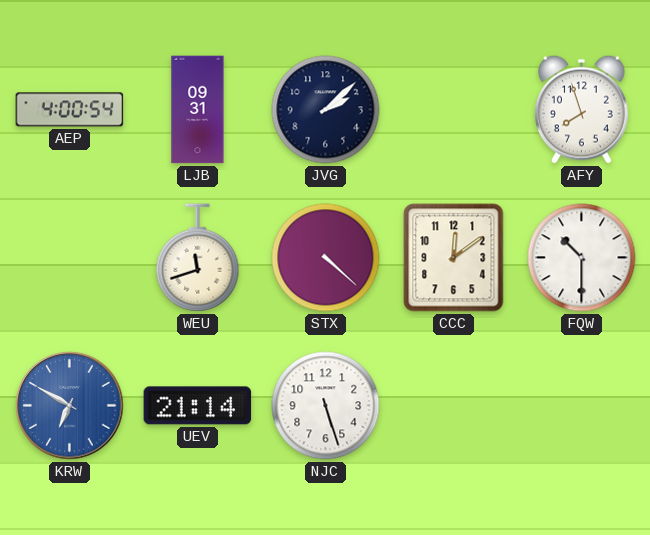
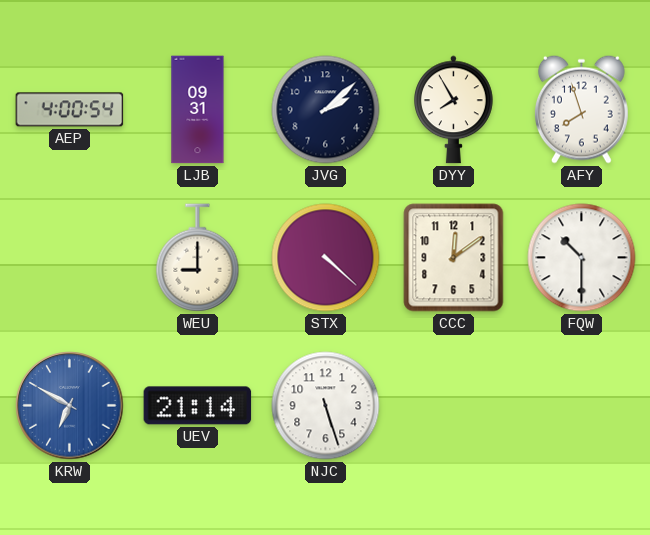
DYY: none -> 7:55
WEU: 11:42 -> 9:00
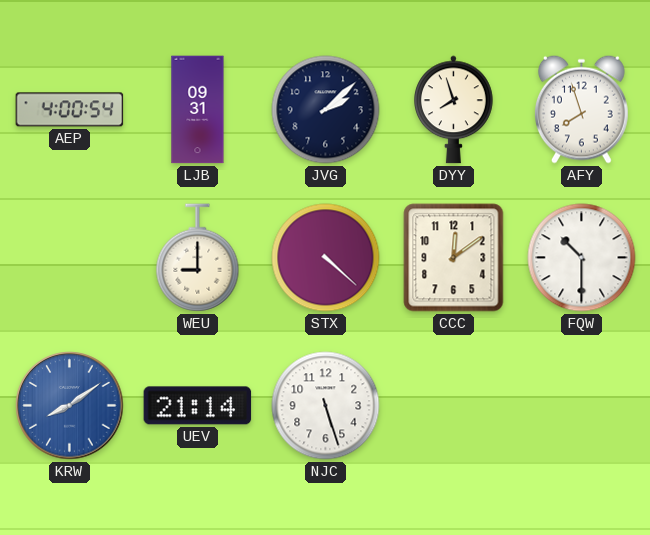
DYY: 7:55 -> 7:57
KRW: 6:50 -> 8:09
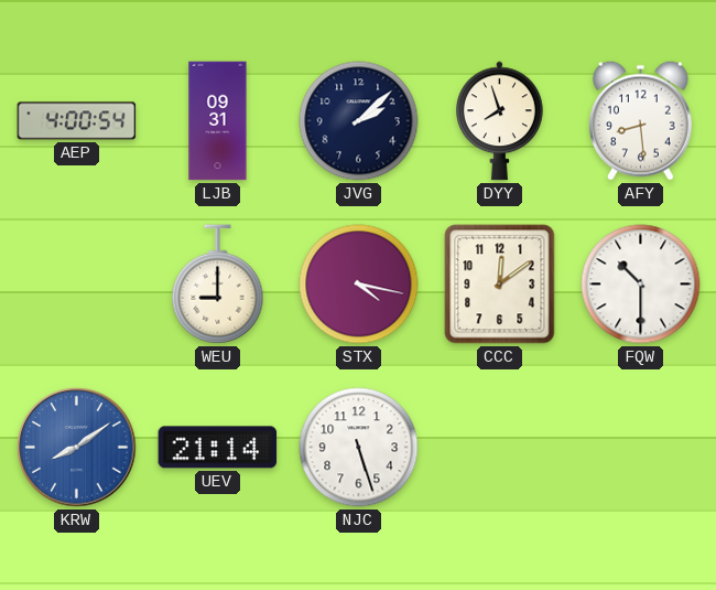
AFY: 7:57 -> 8:29
STX: 4:22 -> 4:17
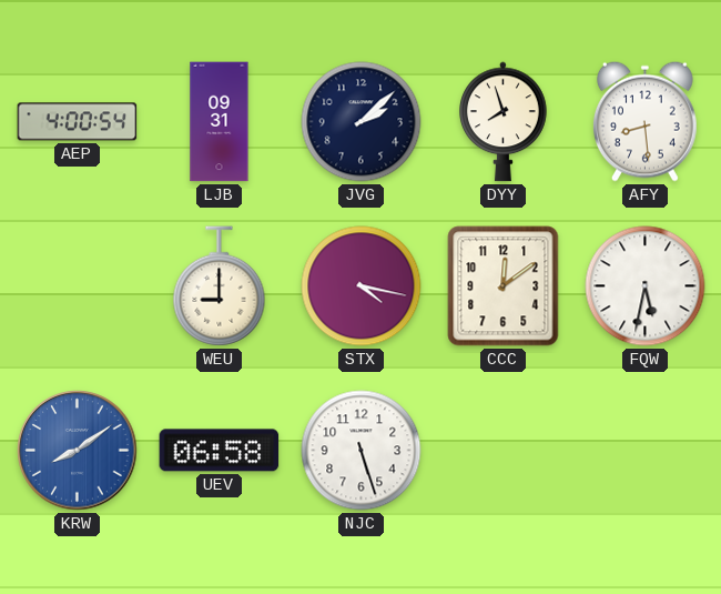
FQW: 10:30 -> 5:32
UEV: 21:14 -> 06:58
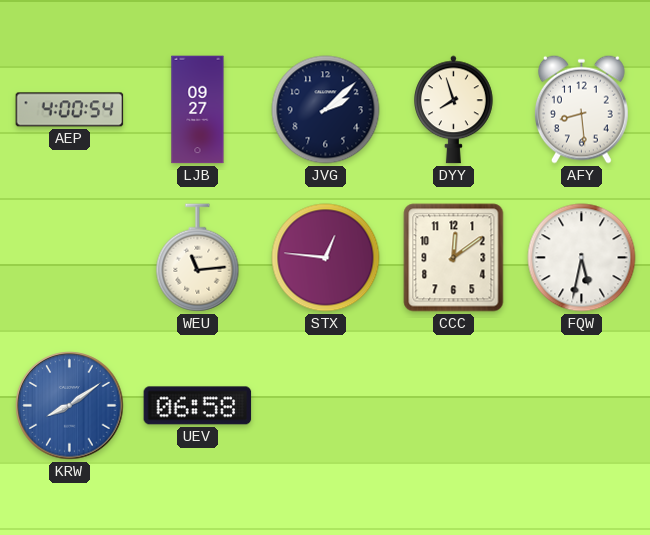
LJB: 09:31 -> 09:27
WEU: 9:00 -> 11:14
STX: 4:17 -> 12:46
NJC: 5:27 -> none
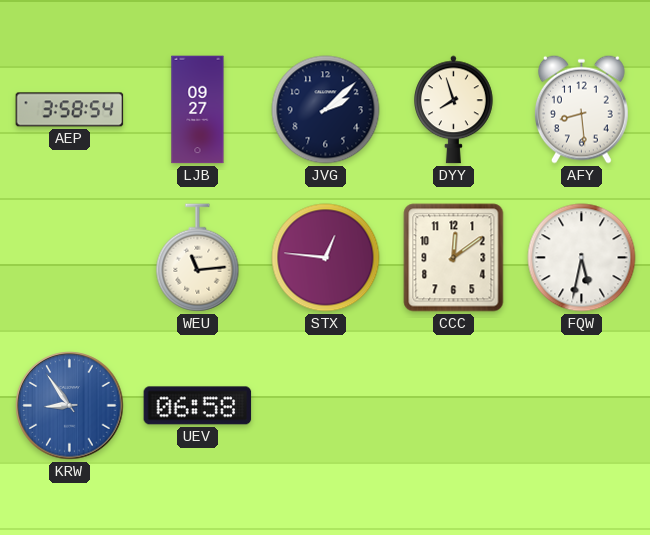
AEP: 4:00 -> 3:58
KRW: 8:09 -> 8:54
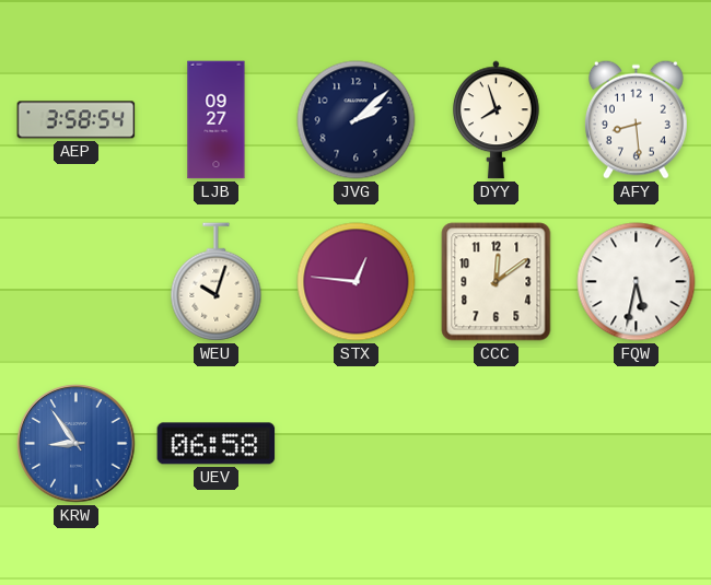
WEU: 11:14 -> 10:03
